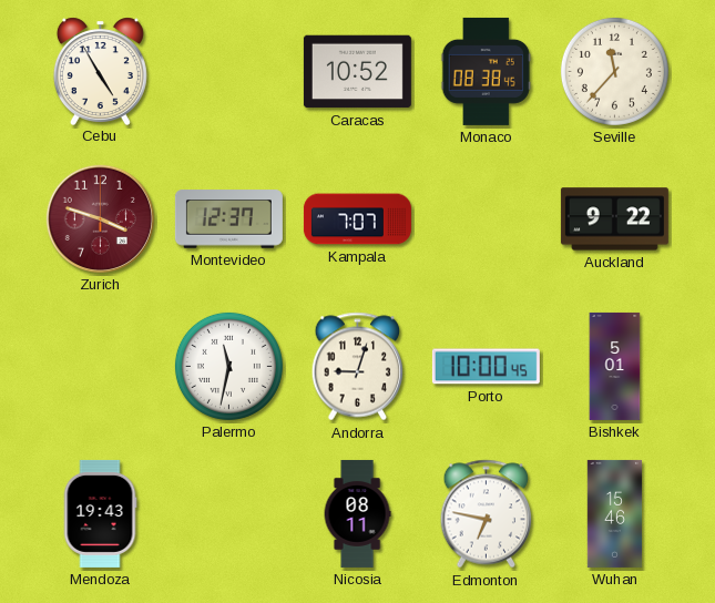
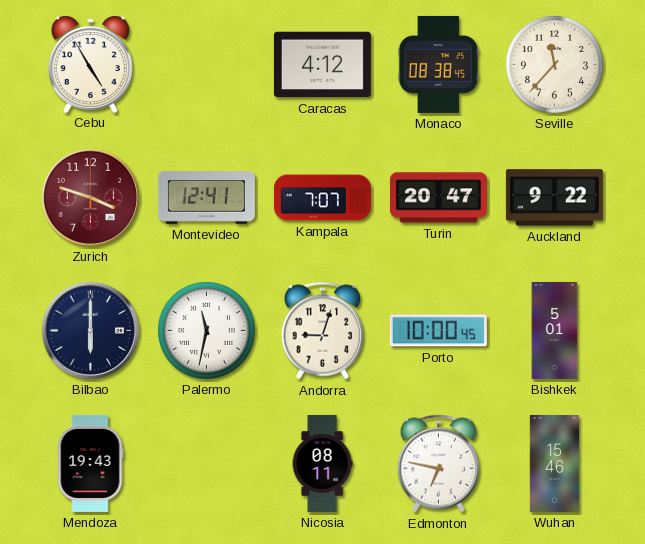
Caracas: 10:52 -> 4:12
Montevideo: 12:37 -> 12:41
Turin: none -> 20:47
Bilbao: none -> 6:00
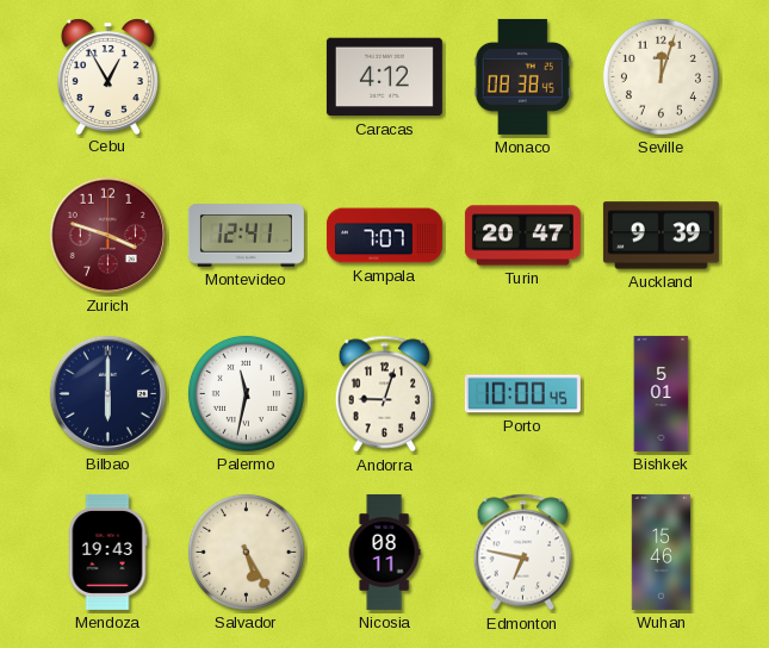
Cebu: 4:55 -> 12:55
Seville: 11:37 -> 12:03
Auckland: 9:22 -> 9:39
Salvador: none -> 5:25
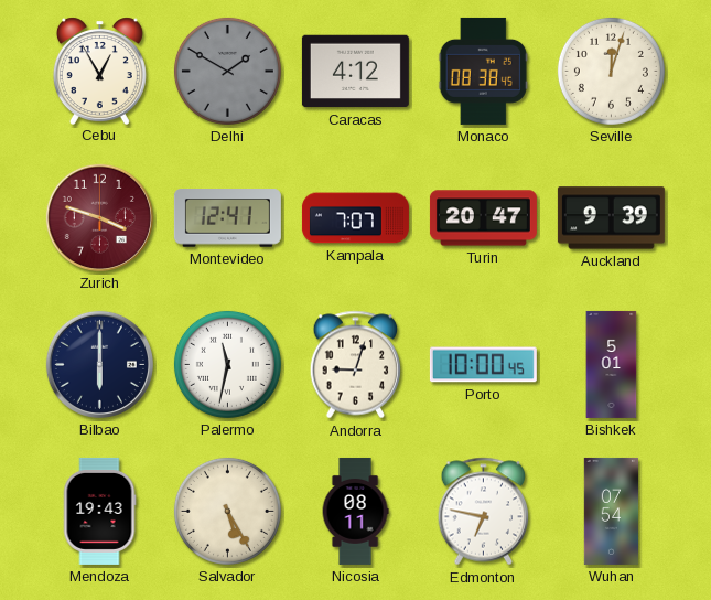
Delhi: none -> 1:50
Wuhan: 15:46 -> 07:54
